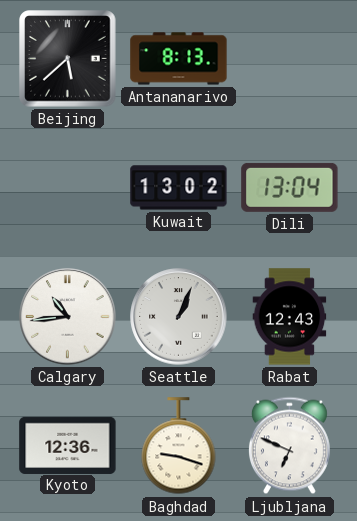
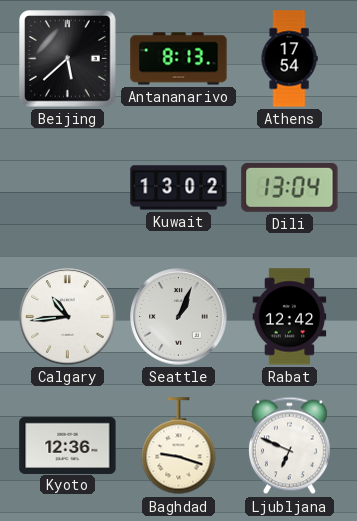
Athens: none -> 17:54
Rabat: 12:43 -> 12:42
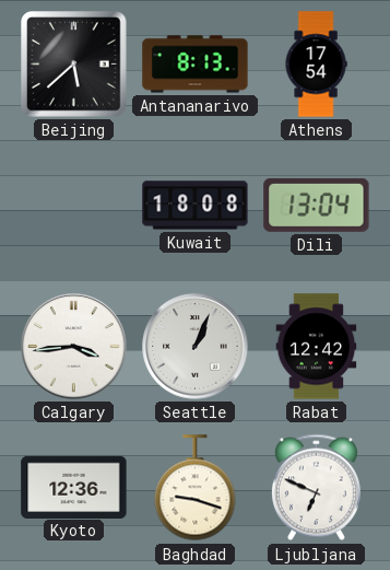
Kuwait: 13:02 -> 18:08
Calgary: 10:44 -> 3:44
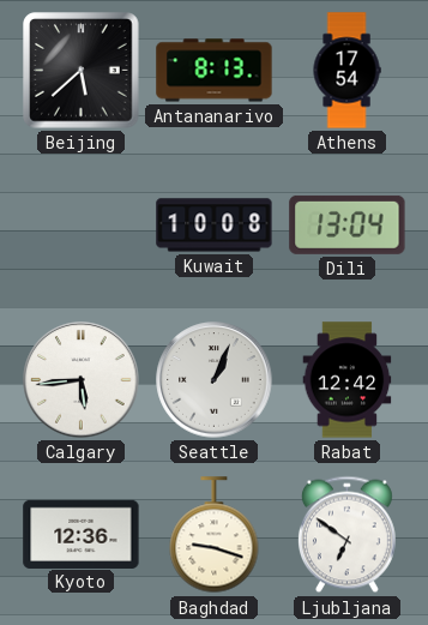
Kuwait: 18:08 -> 10:08
Calgary: 3:44 -> 5:44
Ljubljana: 6:49 -> 6:51
